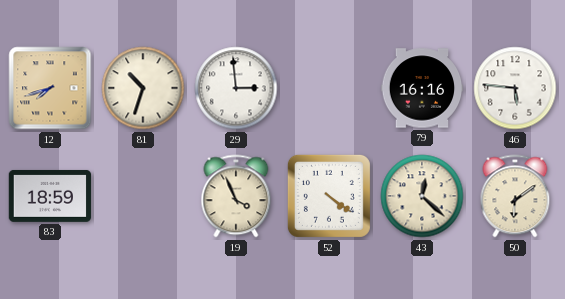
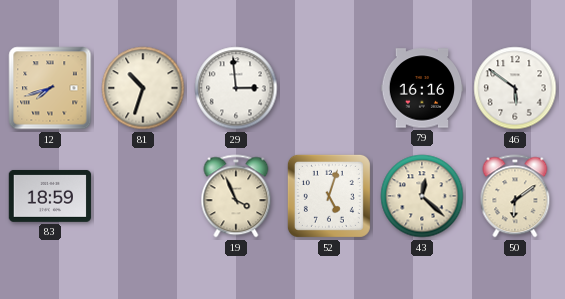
46: 5:46 -> 5:51
52: 4:21 -> 5:03
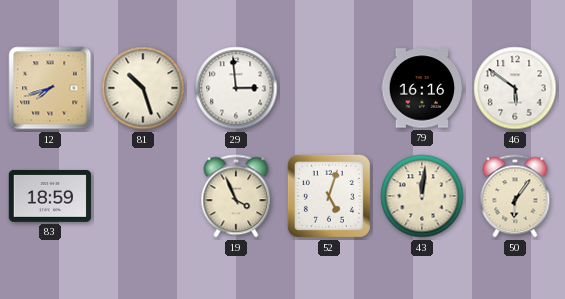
81: 10:33 -> 10:27
43: 12:22 -> 12:01
50: 6:09 -> 6:06
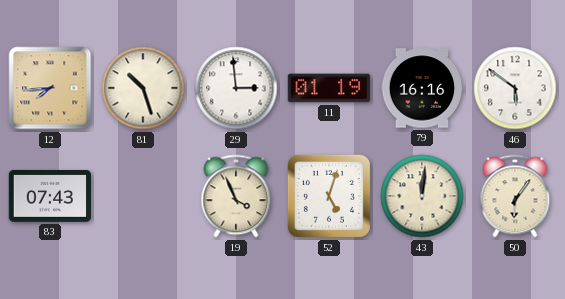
12: 7:42 -> 7:44
11: none -> 01:19
83: 18:59 -> 07:43
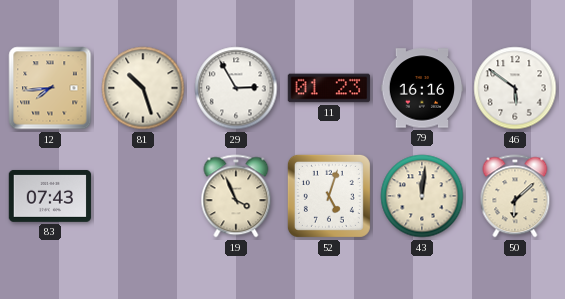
29: 2:59 -> 2:55
11: 01:19 -> 01:23
50: 6:06 -> 6:08
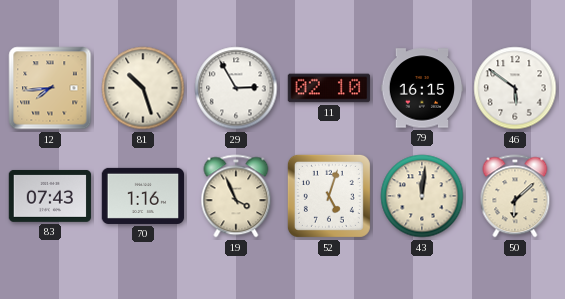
11: 01:23 -> 02:10
79: 16:16 -> 16:15
70: none -> 1:16
